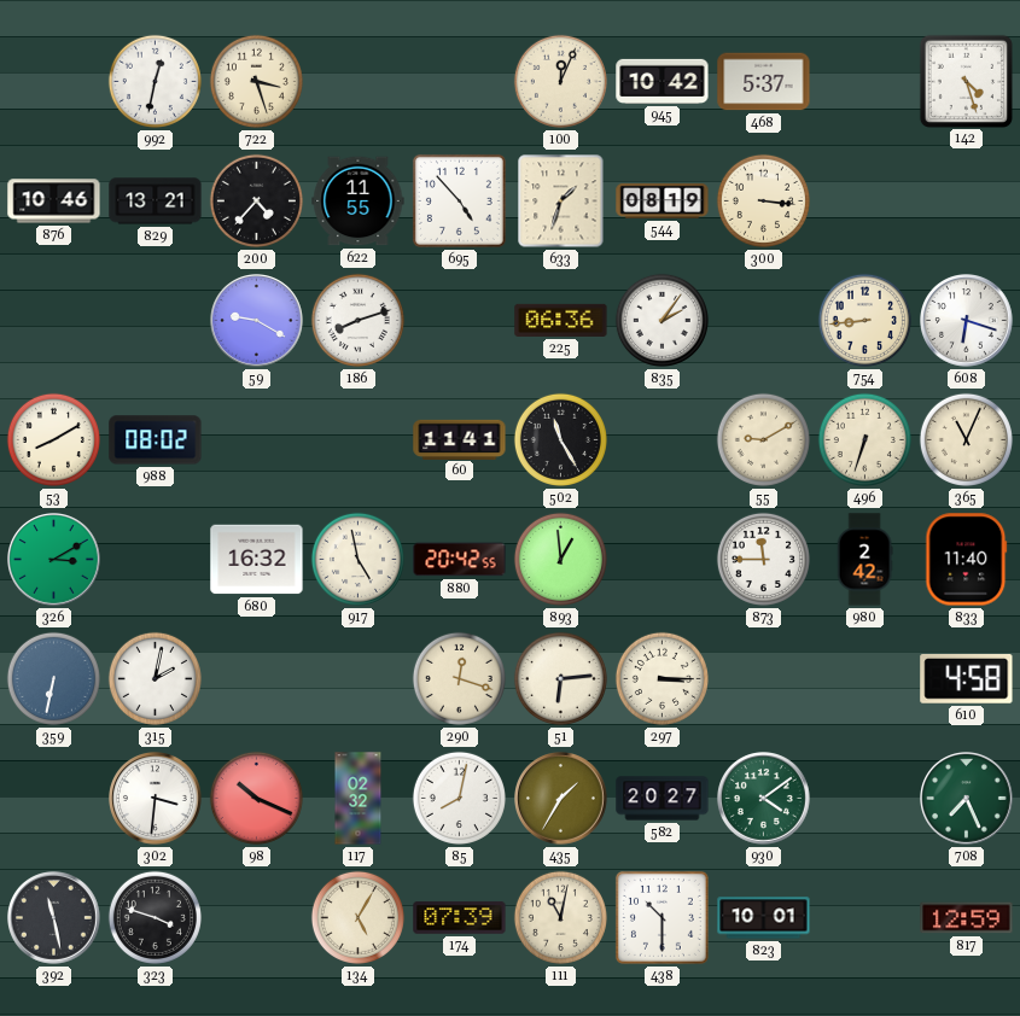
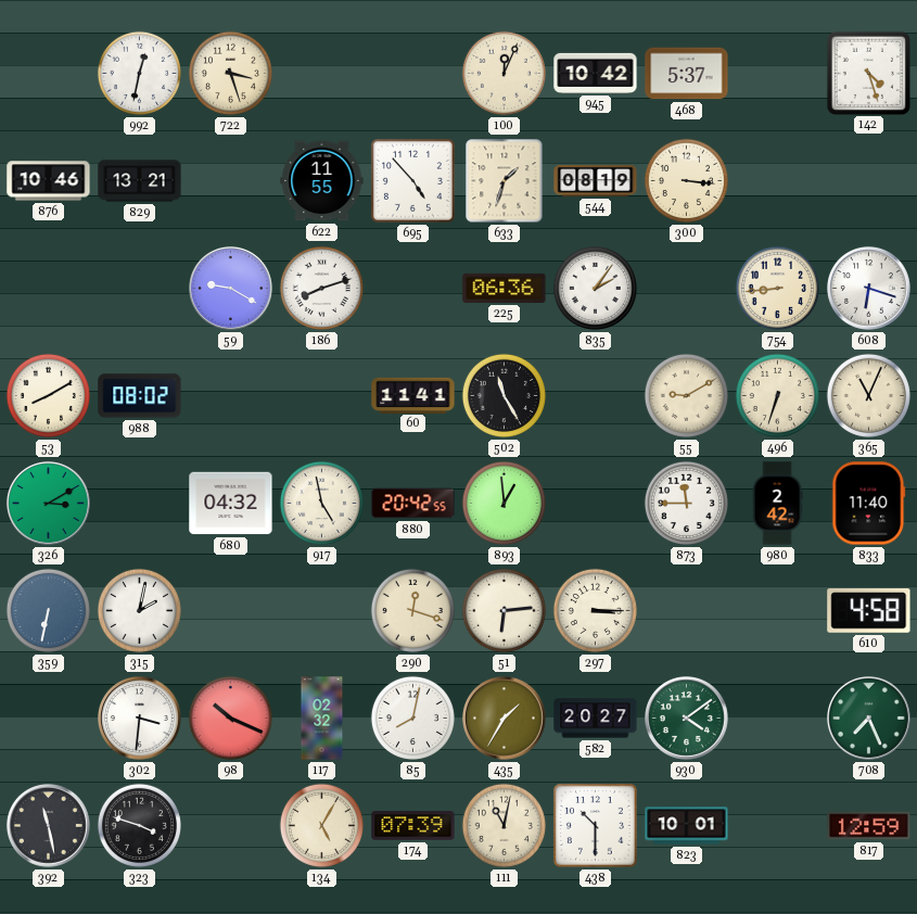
200: 4:37 -> none
680: 16:32 -> 04:32
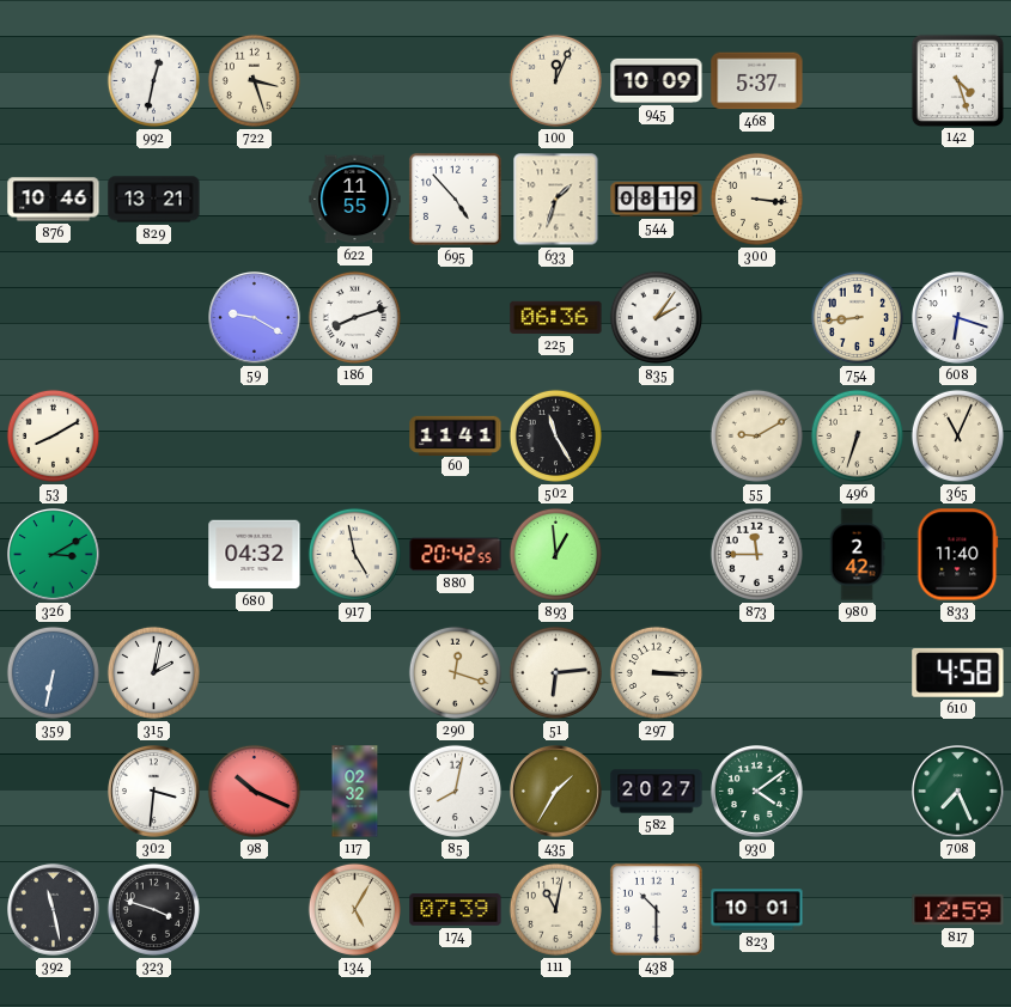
945: 10:42 -> 10:09
988: 08:02 -> none
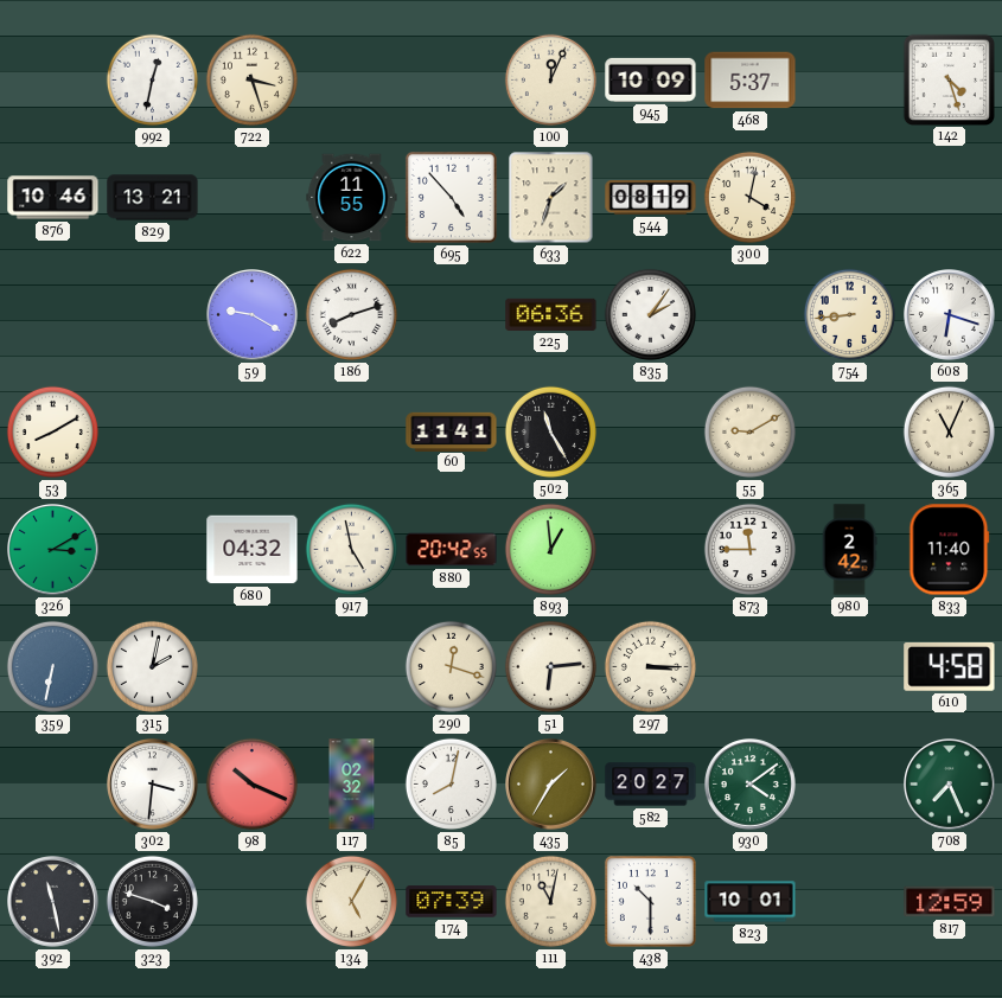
300: 3:16 -> 4:02
496: 6:33 -> none
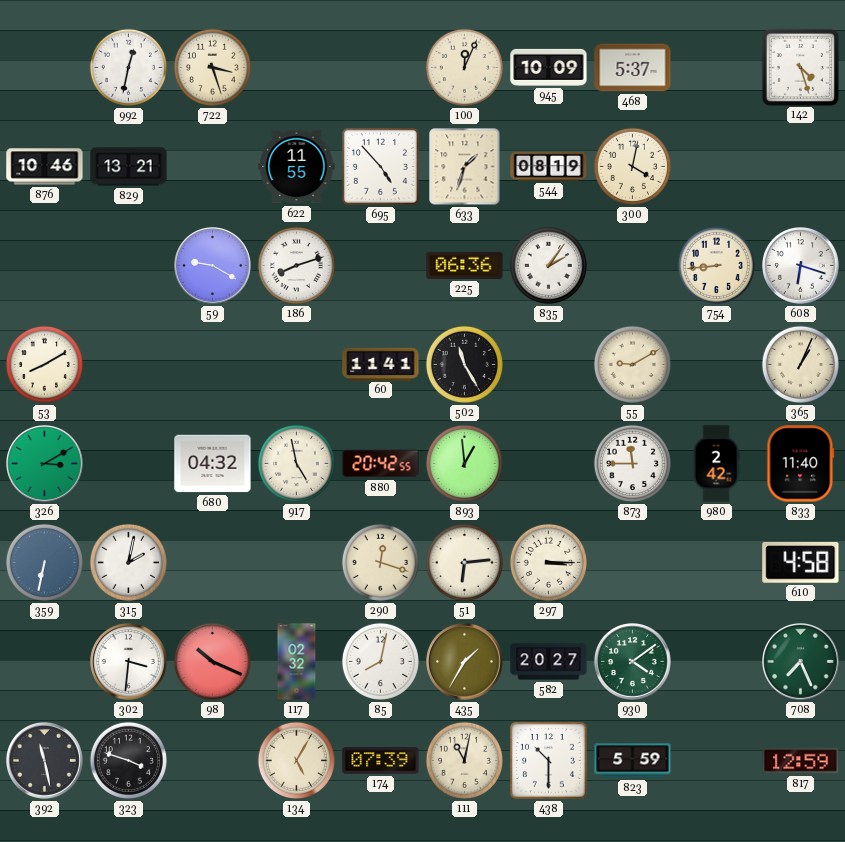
365: 11:04 -> 1:04
823: 10:01 -> 5:59
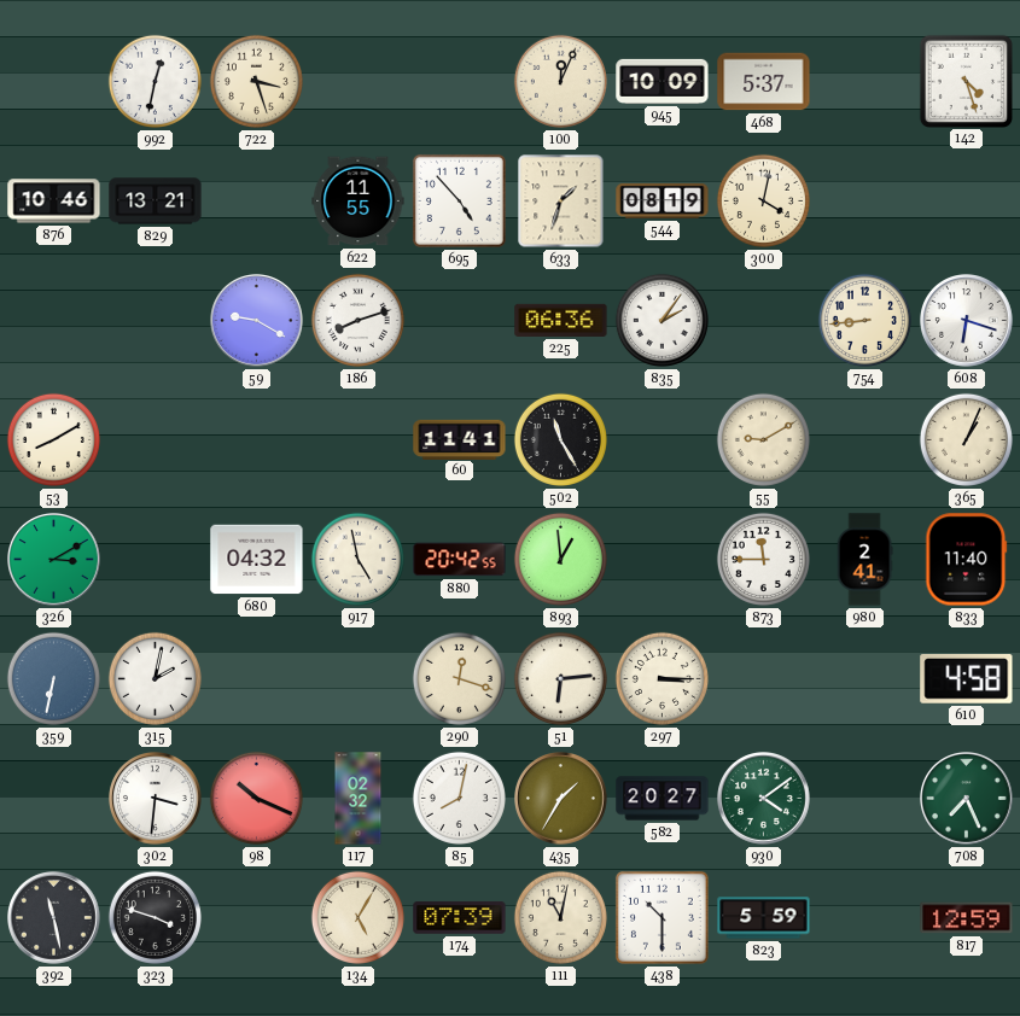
980: 2:42 -> 2:41
